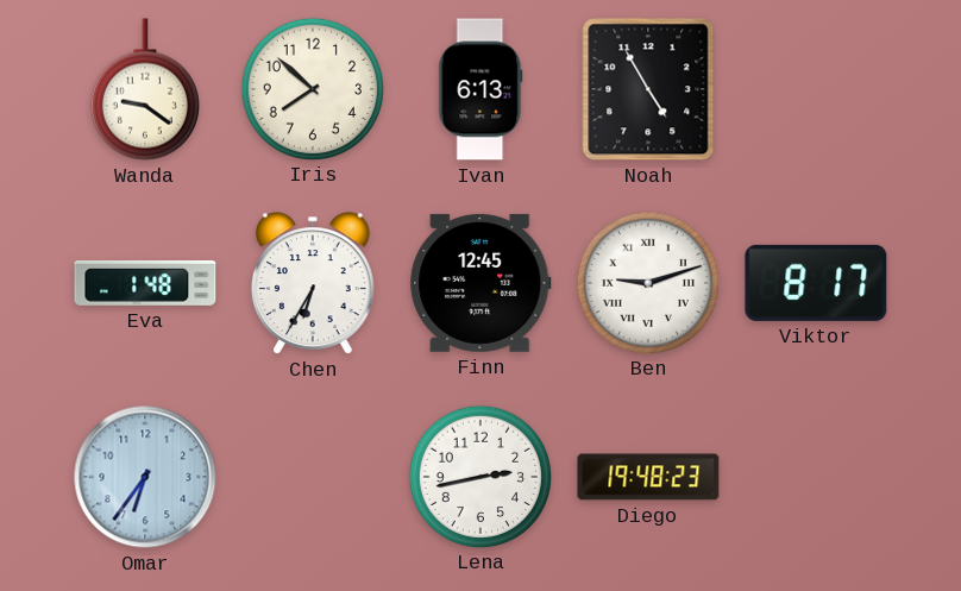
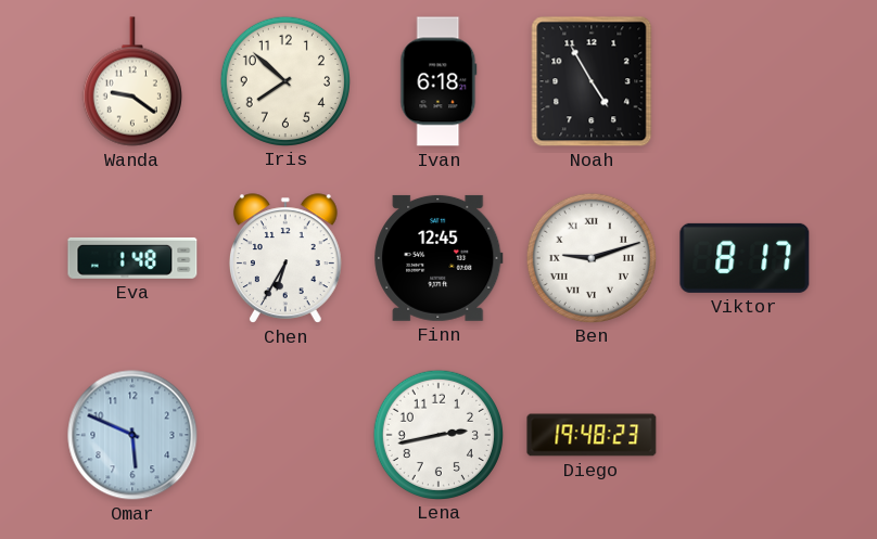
Ivan: 6:13 -> 6:18
Omar: 6:36 -> 5:49
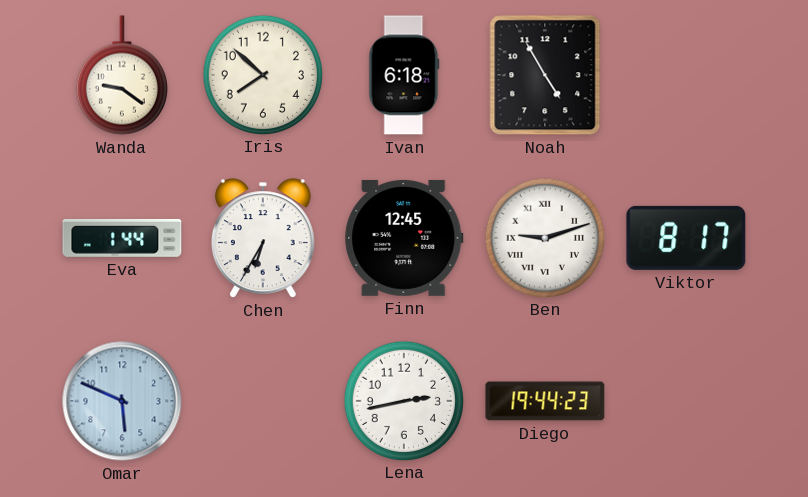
Eva: 1:48 -> 1:44
Diego: 19:48 -> 19:44
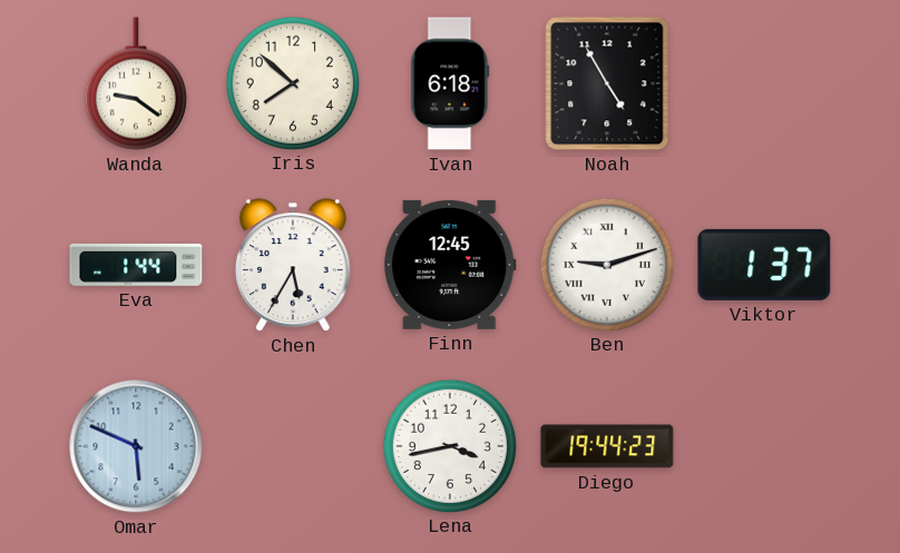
Chen: 6:35 -> 5:35
Viktor: 8:17 -> 1:37
Lena: 2:43 -> 3:43
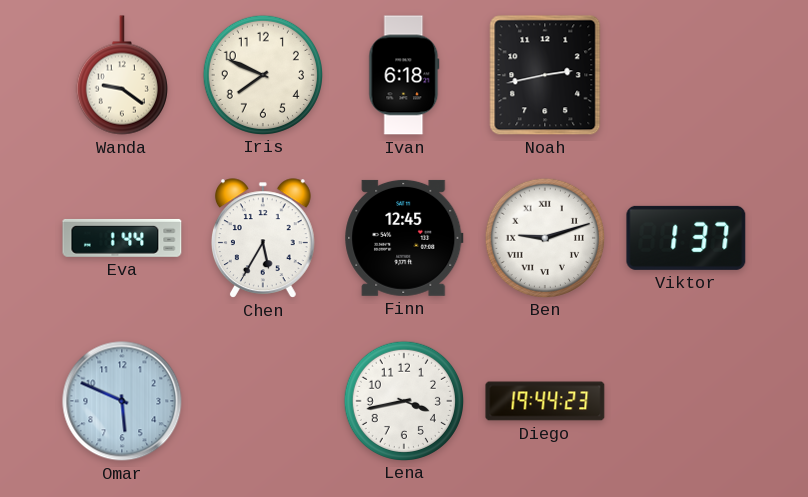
Iris: 7:52 -> 7:49
Noah: 4:55 -> 2:43
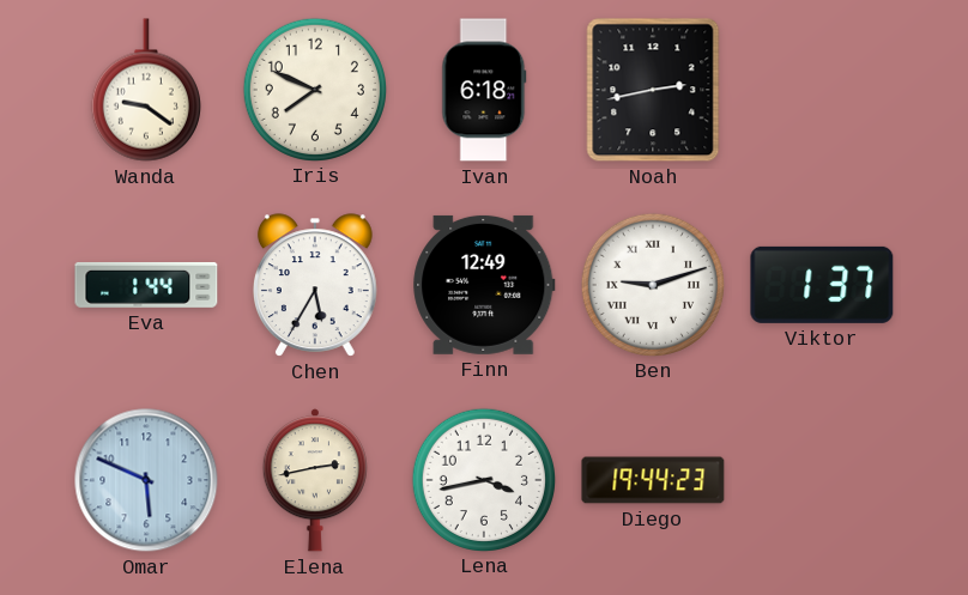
Finn: 12:45 -> 12:49
Elena: none -> 2:43
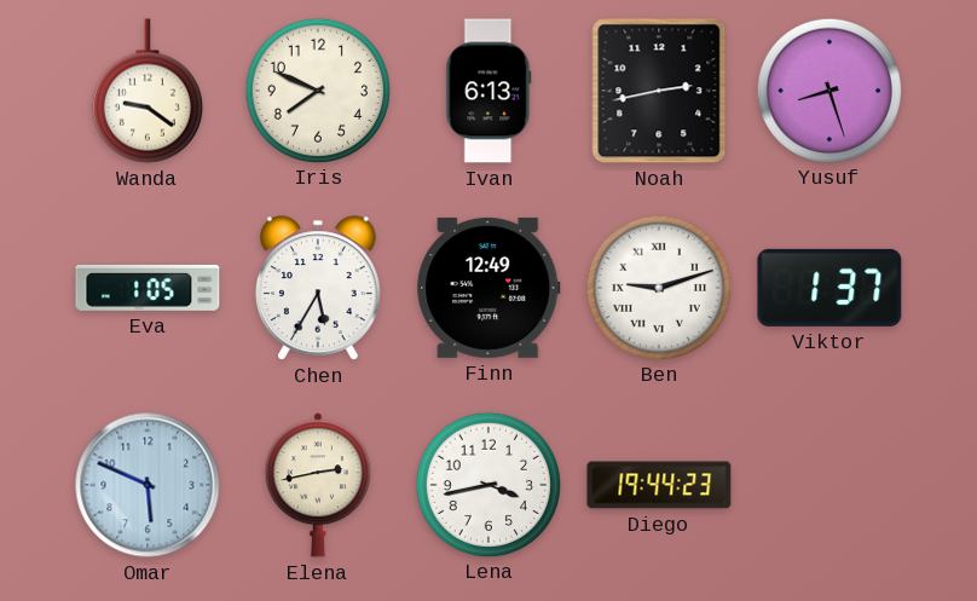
Ivan: 6:18 -> 6:13
Yusuf: none -> 8:27
Eva: 1:44 -> 1:05
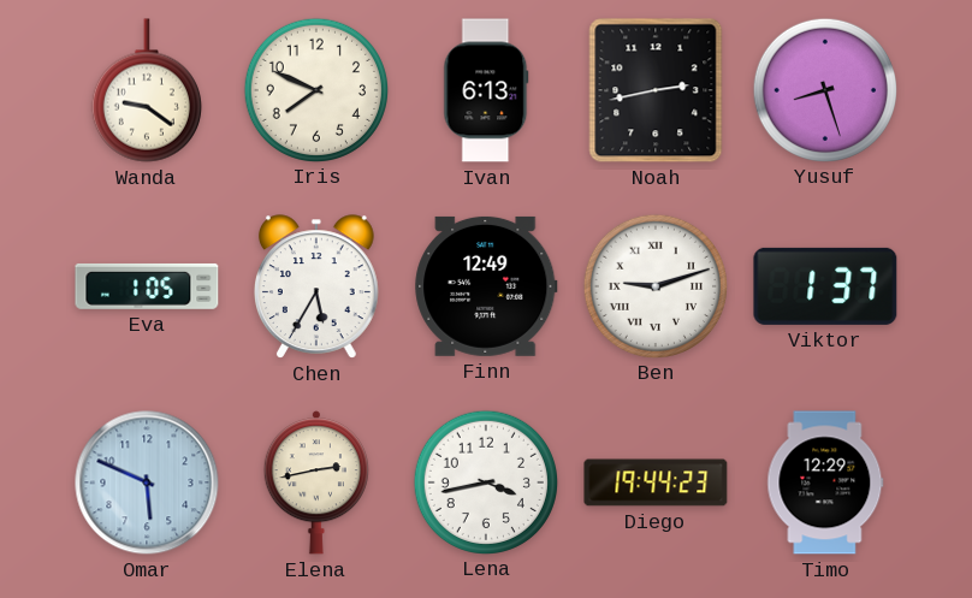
Timo: none -> 12:29
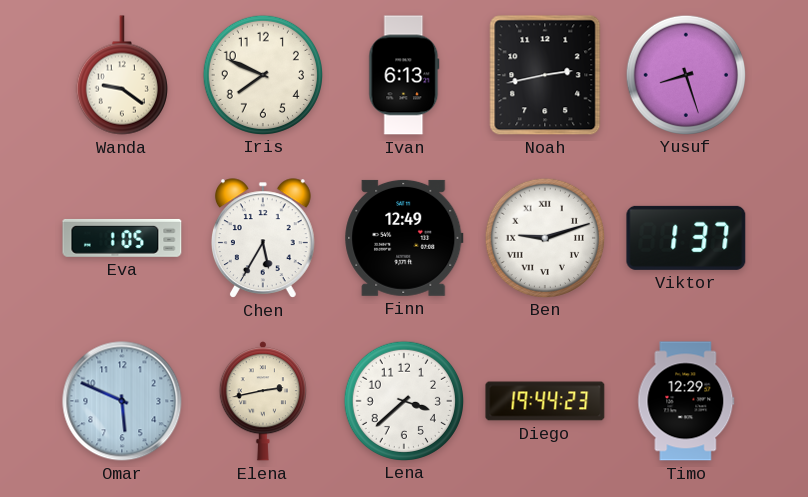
Lena: 3:43 -> 3:38
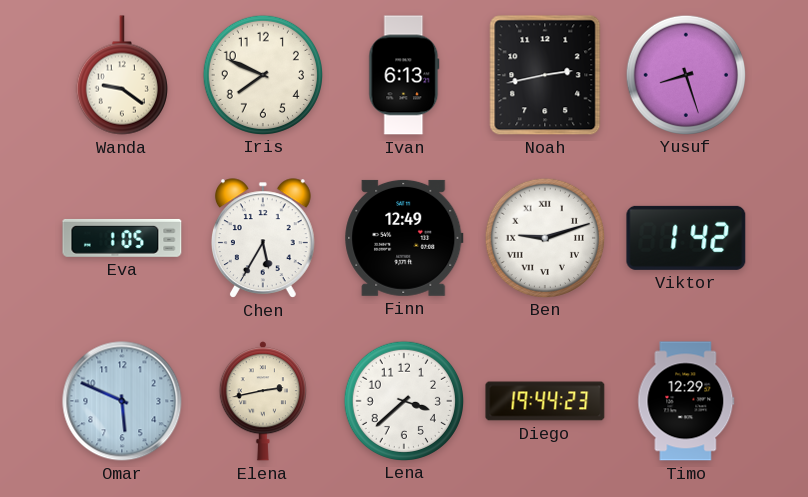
Viktor: 1:37 -> 1:42
